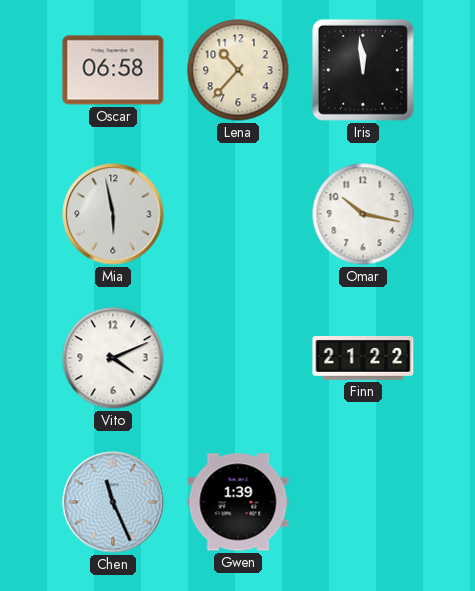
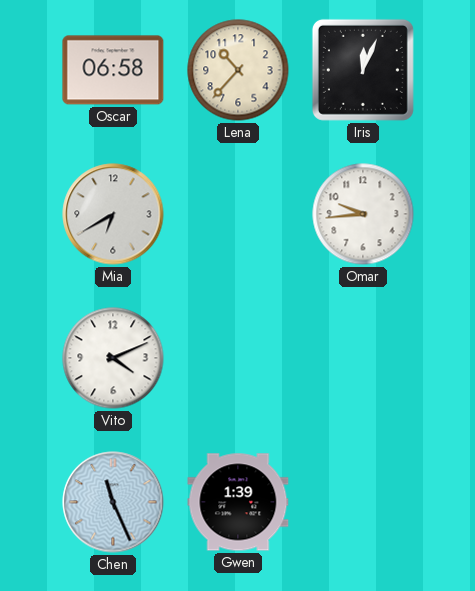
Iris: 11:59 -> 12:04
Mia: 5:58 -> 6:40
Omar: 10:17 -> 9:44
Finn: 21:22 -> none
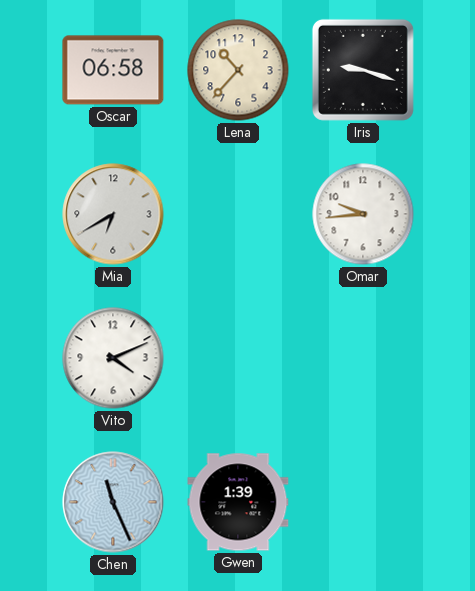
Iris: 12:04 -> 9:18
